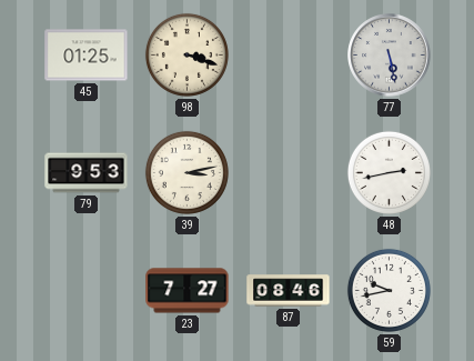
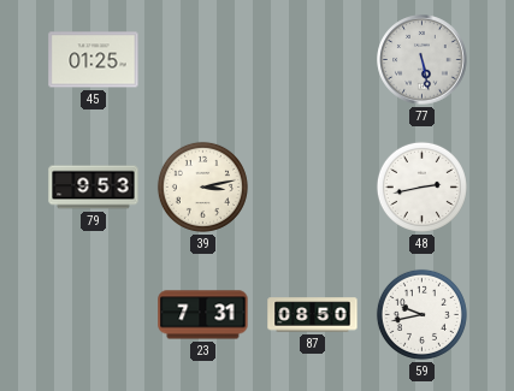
98: 3:18 -> none
23: 7:27 -> 7:31
87: 08:46 -> 08:50
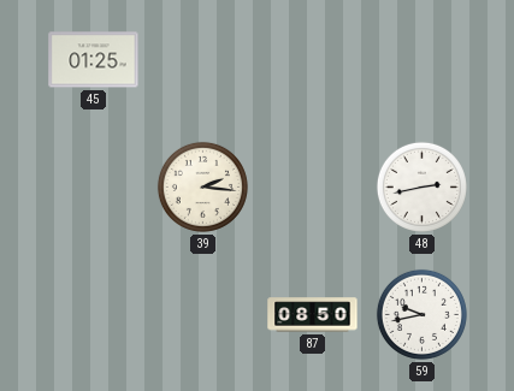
77: 5:28 -> none
79: 9:53 -> none
39: 3:13 -> 2:16
23: 7:31 -> none
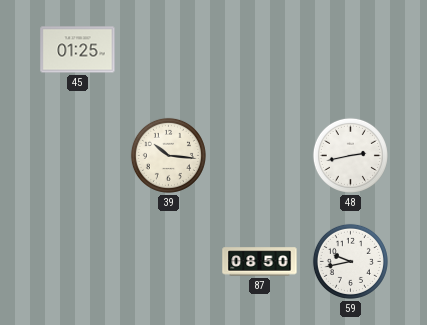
39: 2:16 -> 10:16
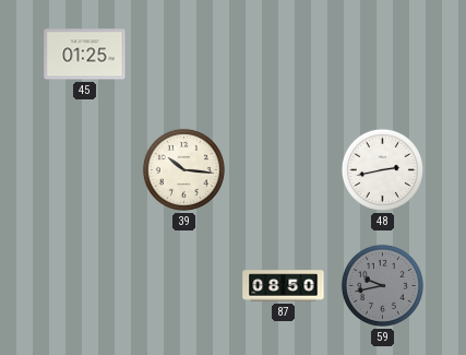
59 dial: white -> grey
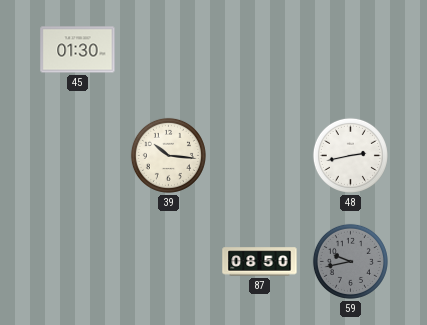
45: 01:25 -> 01:30
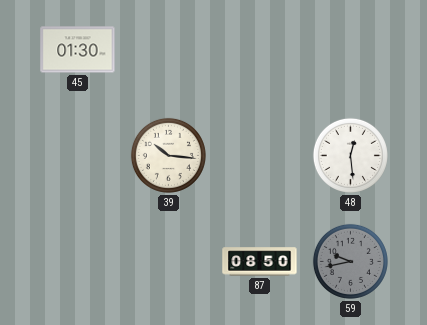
48: 2:43 -> 12:29
